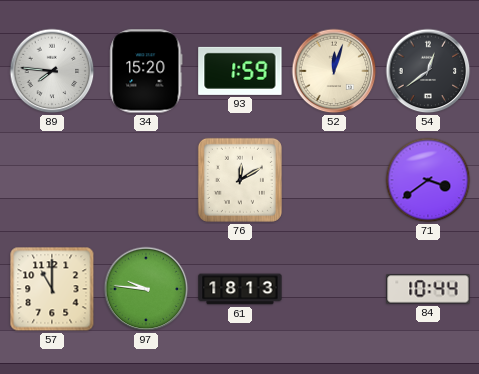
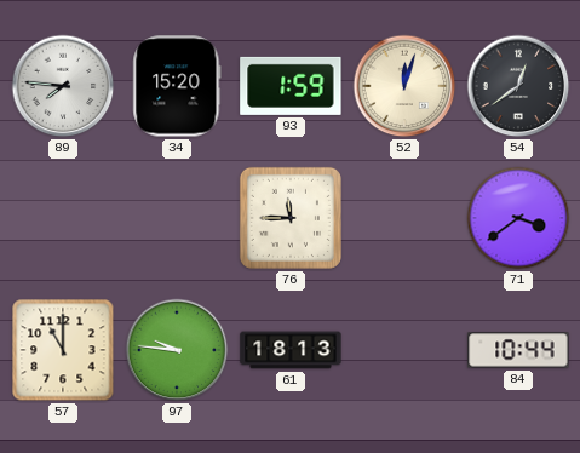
76: 12:10 -> 11:45
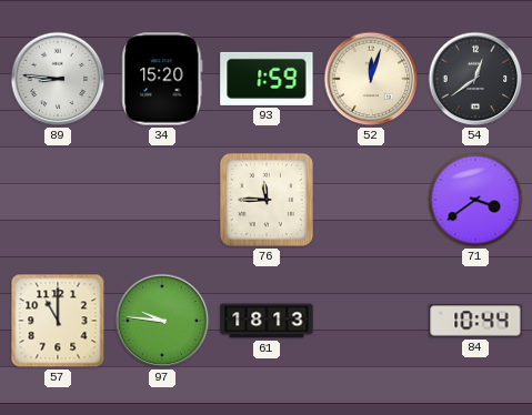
89: 7:46 -> 8:46
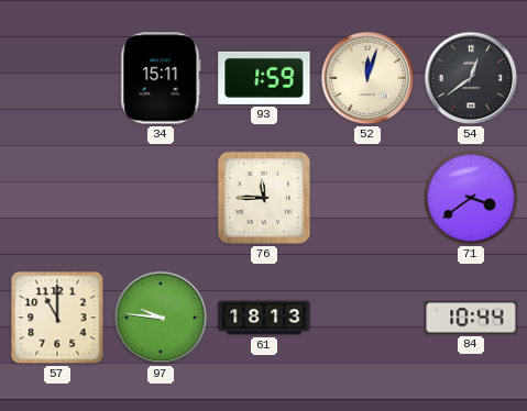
89: 8:46 -> none
34: 15:20 -> 15:11
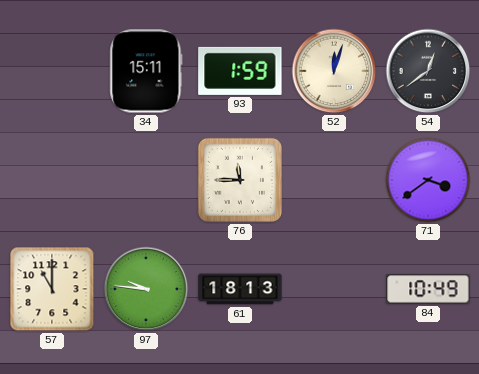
84: 10:44 -> 10:49
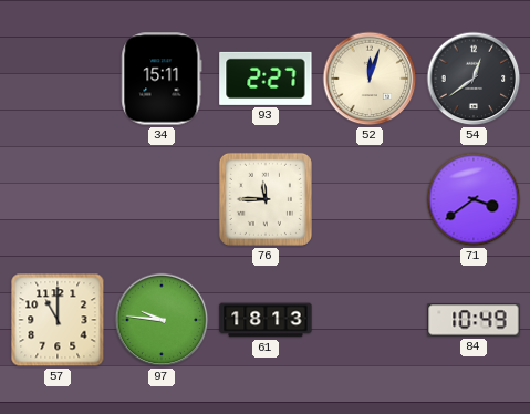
93: 1:59 -> 2:27
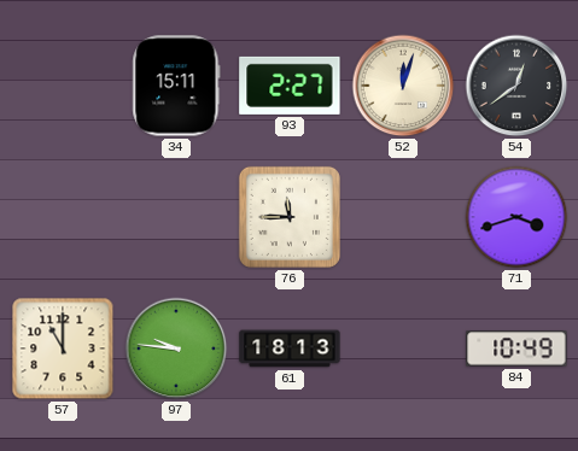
71: 3:39 -> 3:42
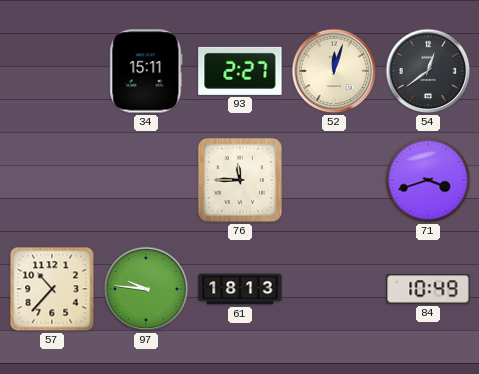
57: 11:00 -> 10:37
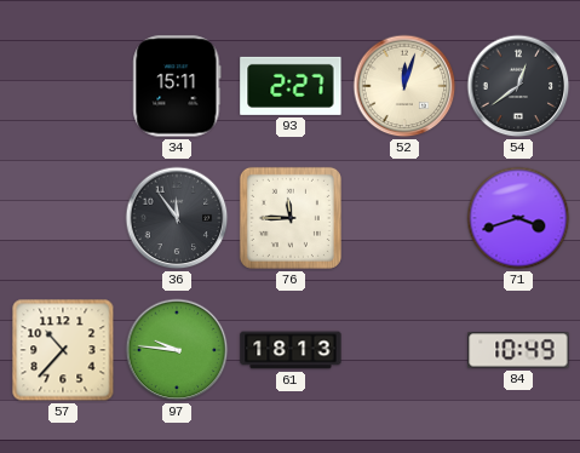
36: none -> 11:54
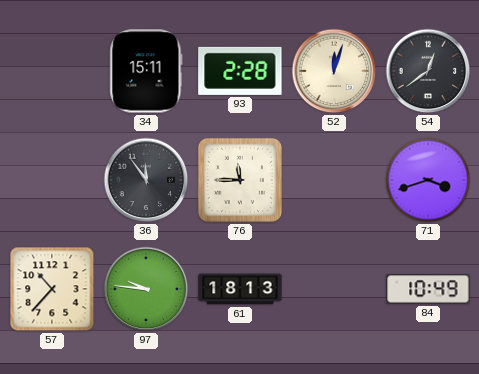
93: 2:27 -> 2:28
